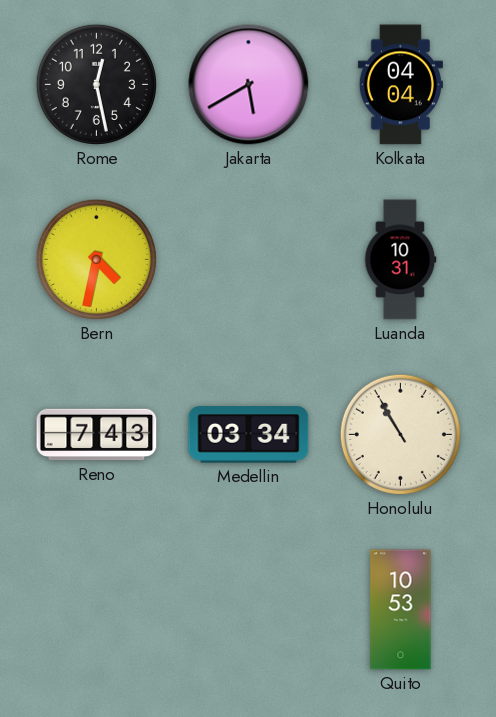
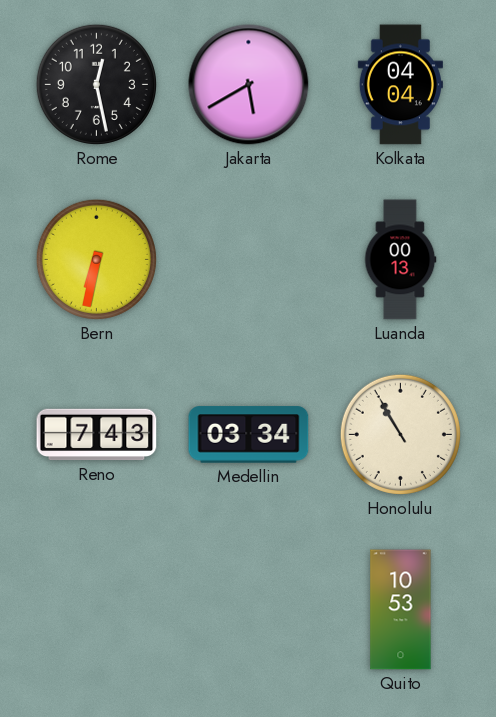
Bern: 4:32 -> 6:32
Luanda: 10:31 -> 00:13
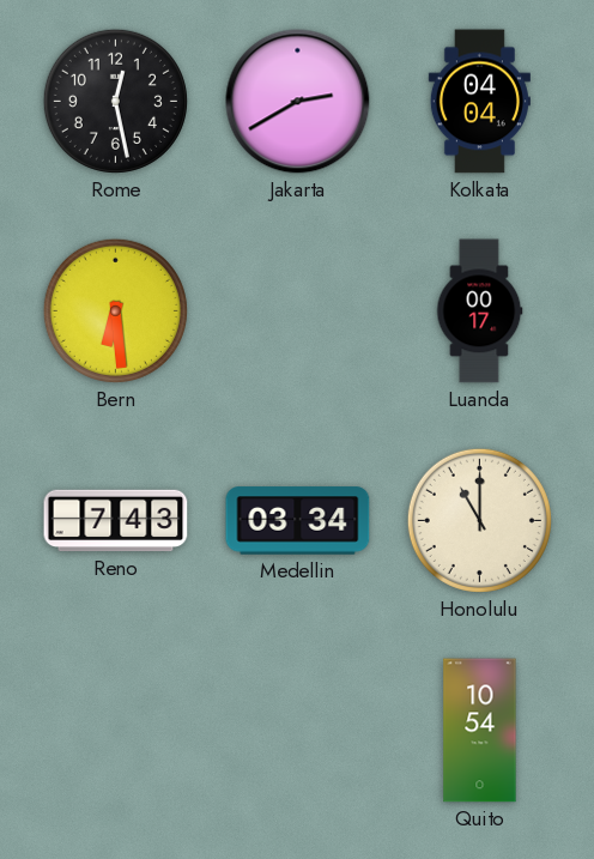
Jakarta: 5:40 -> 2:40
Bern: 6:32 -> 6:29
Luanda: 00:13 -> 00:17
Honolulu: 10:55 -> 11:00
Quito: 10:53 -> 10:54
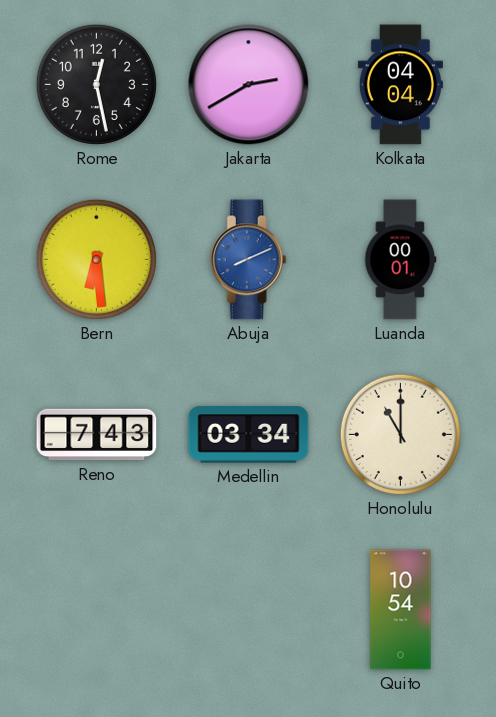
Abuja: none -> 8:11
Luanda: 00:17 -> 00:01
